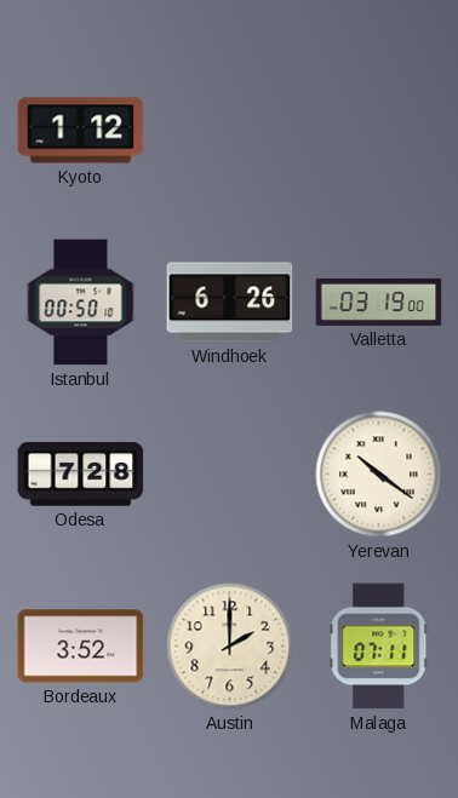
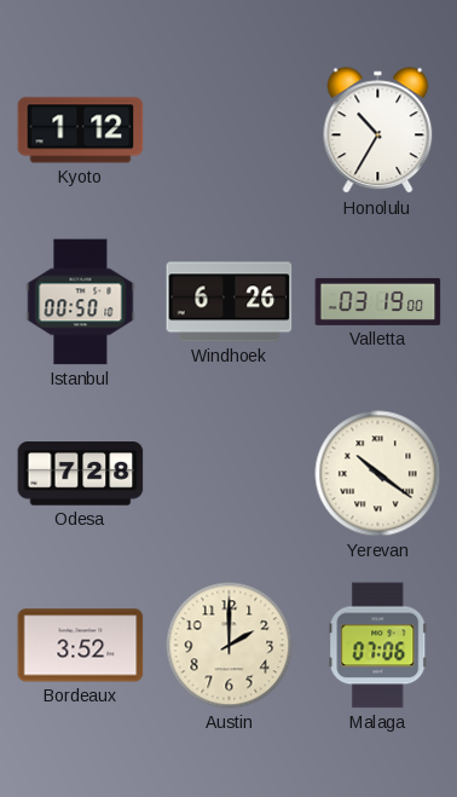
Honolulu: none -> 10:35
Malaga: 07:11 -> 07:06
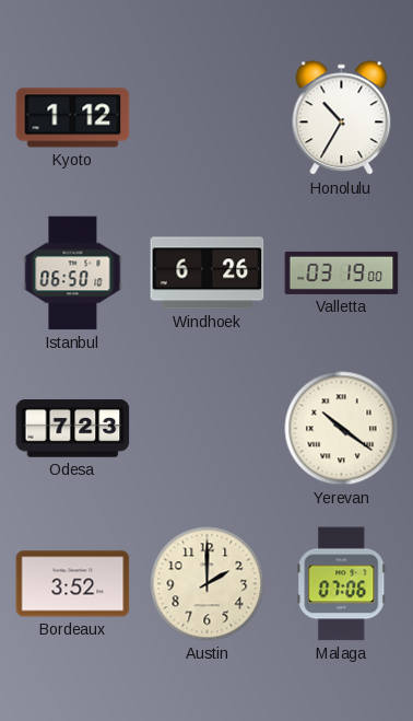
Istanbul: 00:50 -> 06:50
Odesa: 7:28 -> 7:23
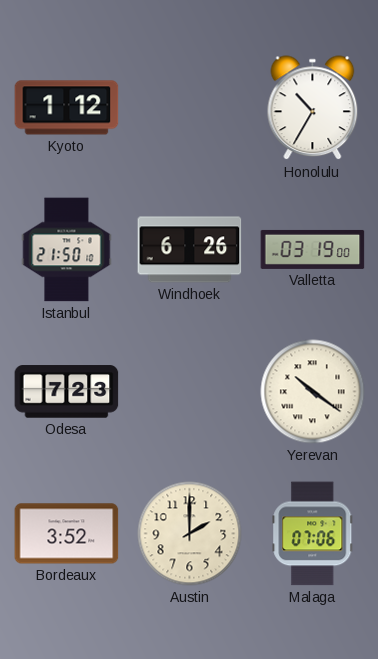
Istanbul: 06:50 -> 21:50
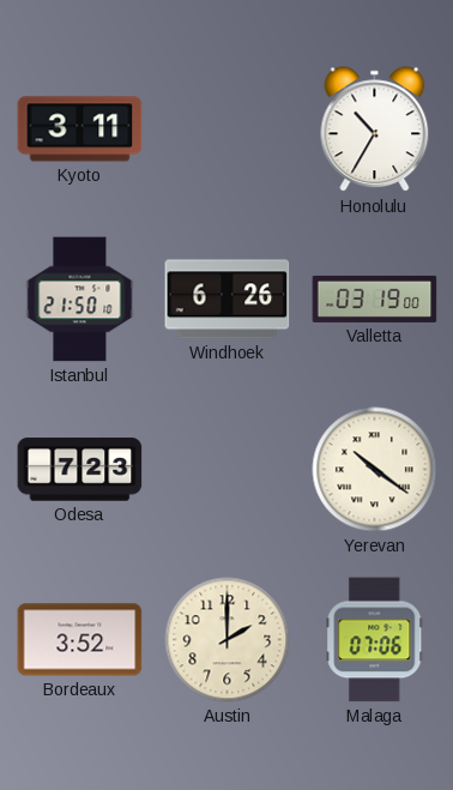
Kyoto: 1:12 -> 3:11
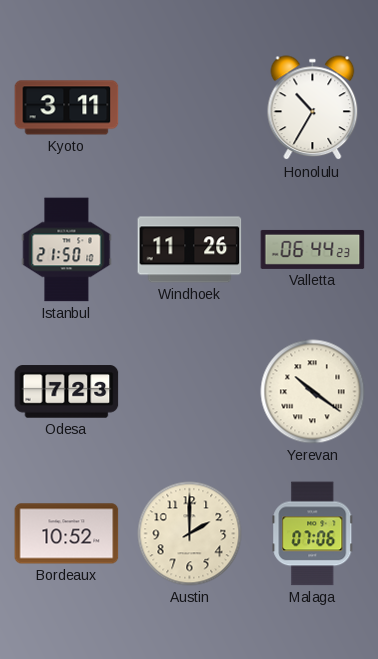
Windhoek: 6:26 -> 11:26
Valletta: 03:19 -> 06:44
Bordeaux: 3:52 -> 10:52
